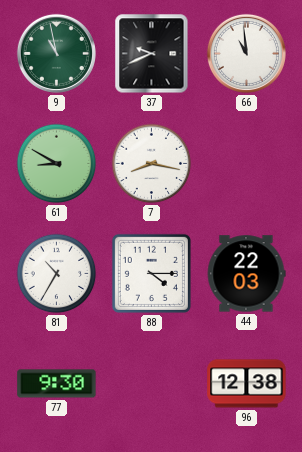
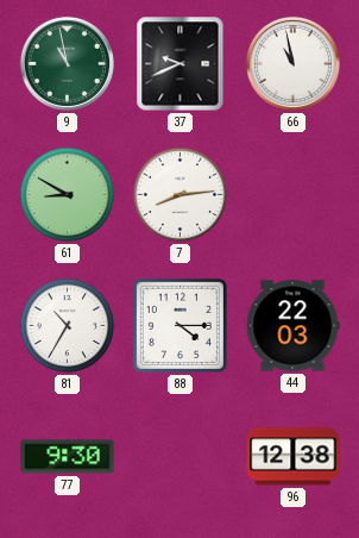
66: 10:59 -> 10:58
7: 8:17 -> 8:14
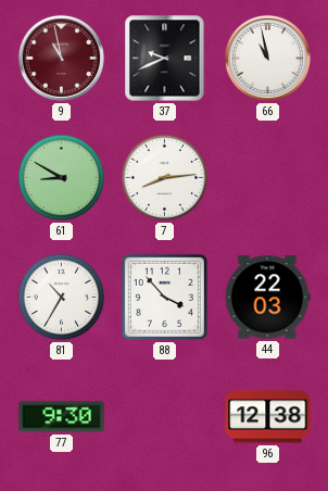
9 dial: green -> burgundy
88: 4:15 -> 3:53
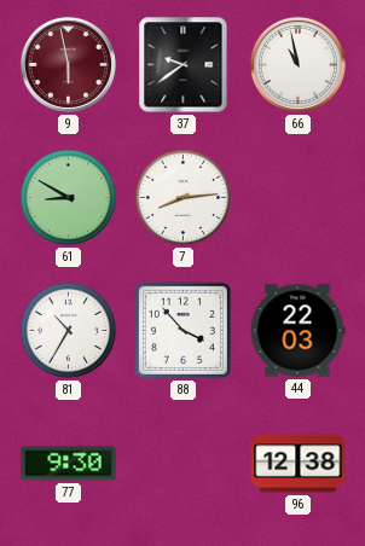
9: 10:58 -> 5:58
37: 9:41 -> 9:39
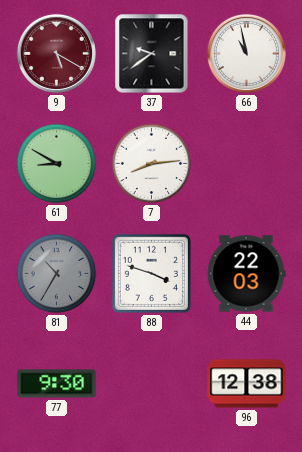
9: 5:58 -> 5:20
81 dial: white -> grey
88: 3:53 -> 3:48
